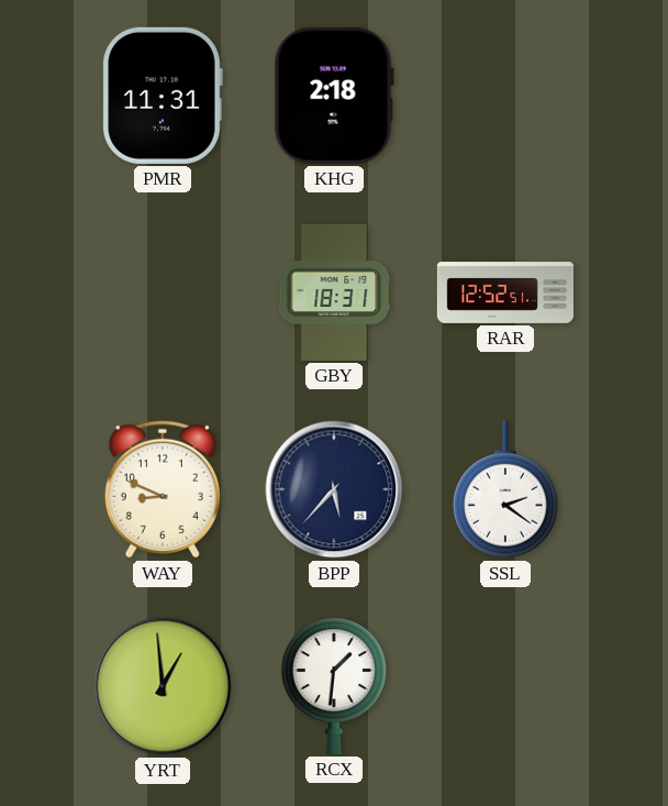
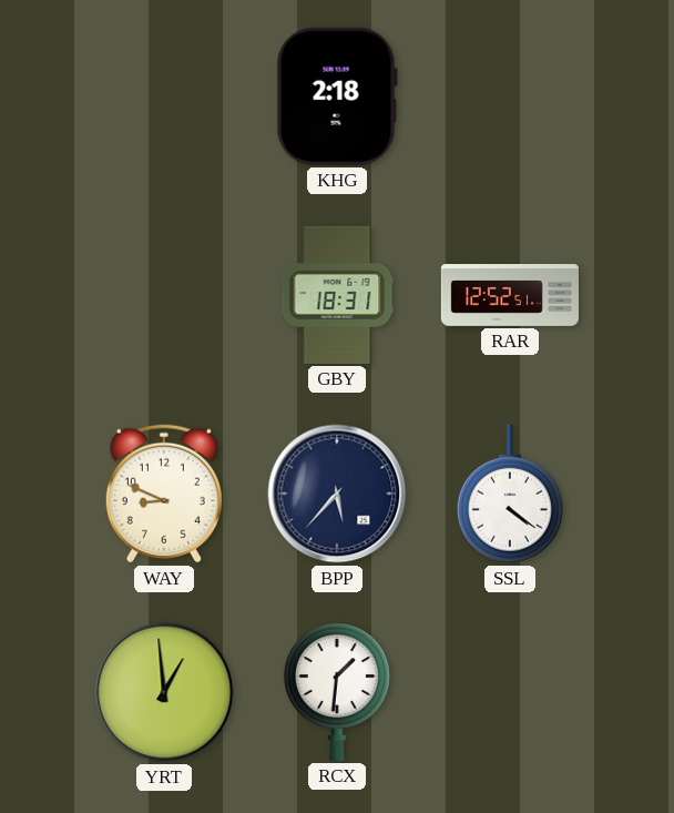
PMR: 11:31 -> none
SSL: 2:21 -> 4:21
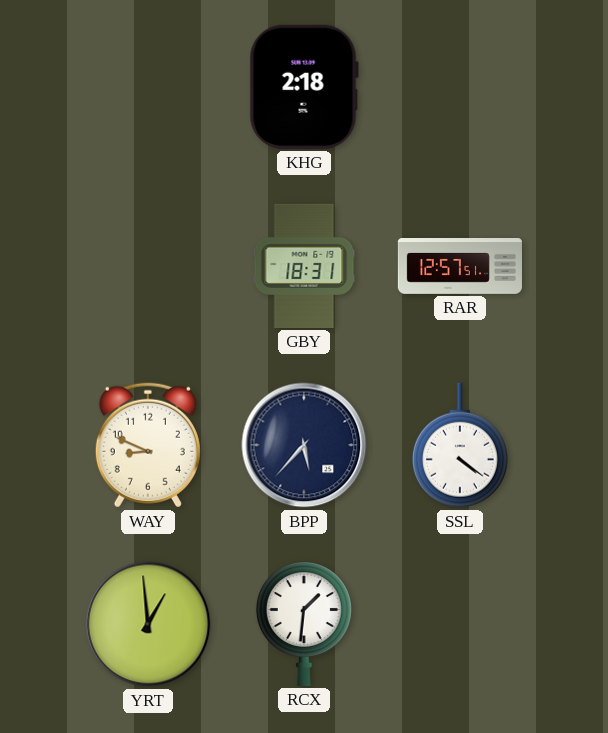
RAR: 12:52 -> 12:57
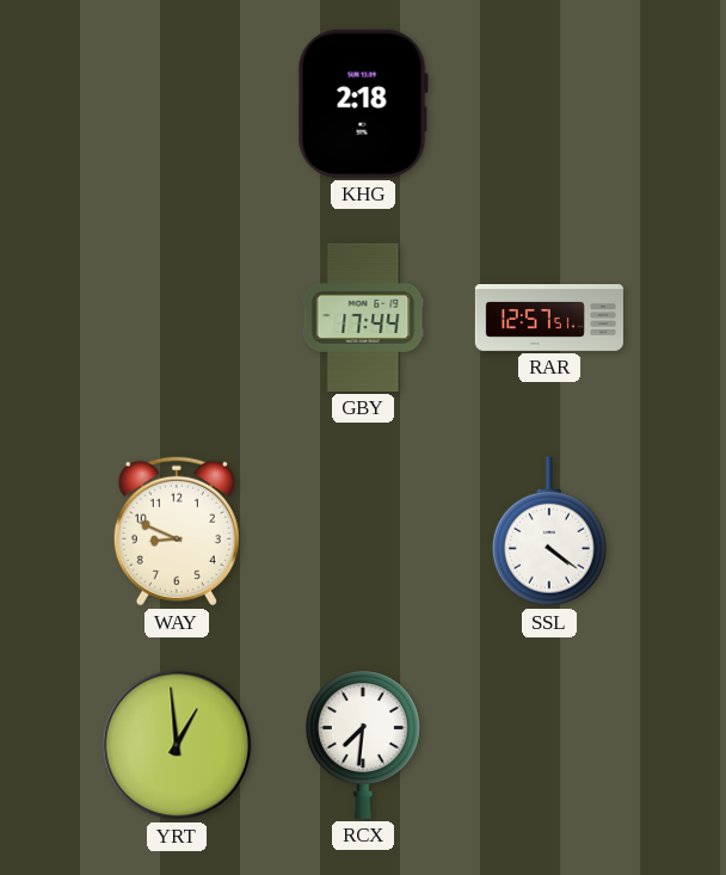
GBY: 18:31 -> 17:44
BPP: 5:37 -> none
RCX: 1:31 -> 7:31
